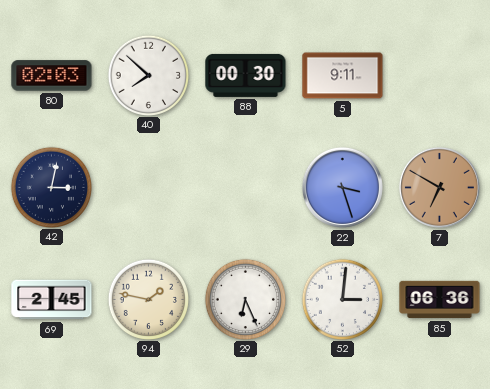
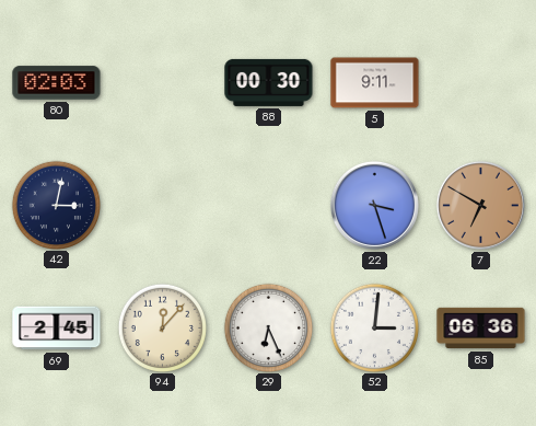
40: 7:52 -> none
94: 1:47 -> 12:07
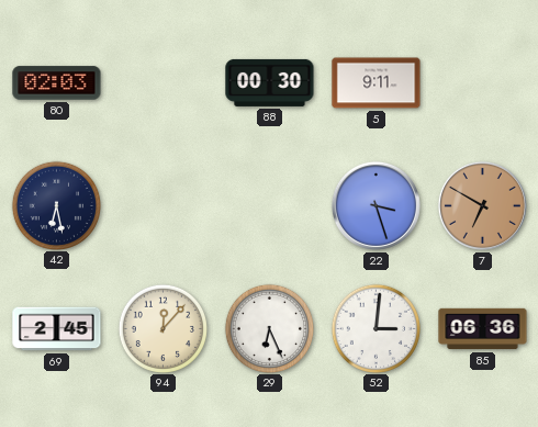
42: 3:02 -> 6:28
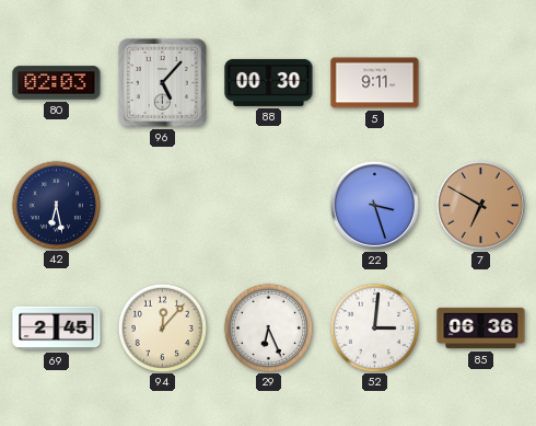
96: none -> 5:07
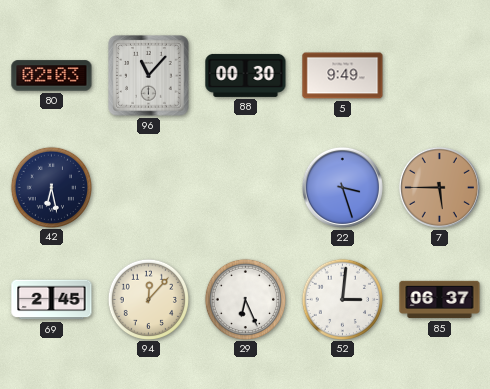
96: 5:07 -> 11:07
5: 9:11 -> 9:49
7: 6:50 -> 5:45
85: 06:36 -> 06:37
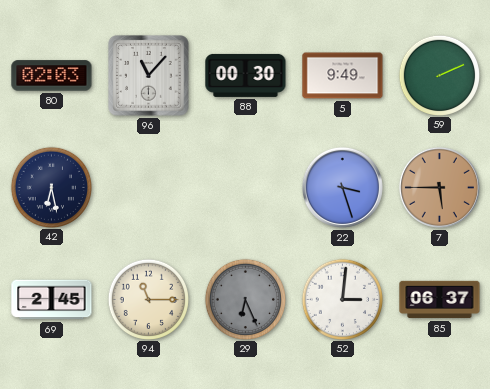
59: none -> 2:11
94: 12:07 -> 11:15
29 dial: white -> grey
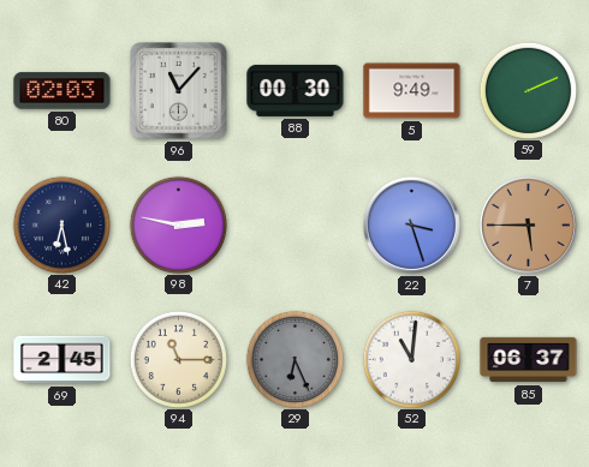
98: none -> 2:47
52: 3:01 -> 11:01
